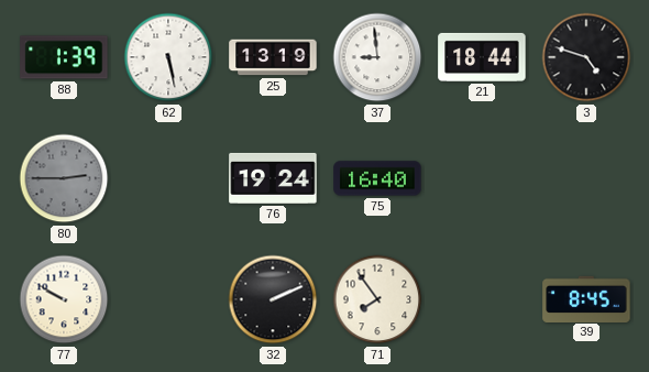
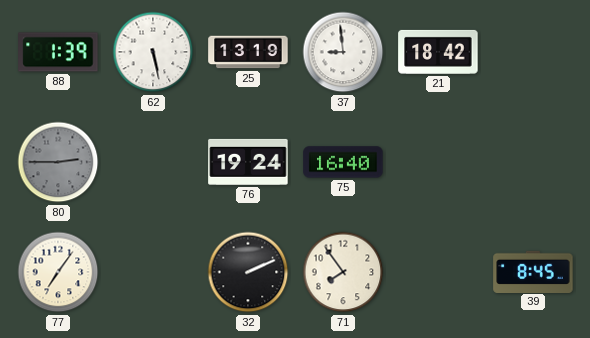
21: 18:44 -> 18:42
3: 4:48 -> none
77: 9:50 -> 7:06
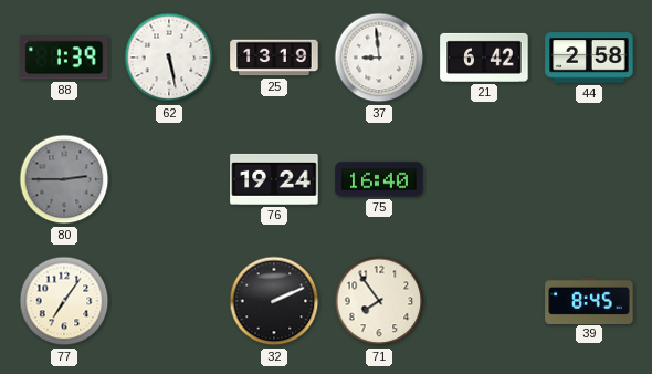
21: 18:42 -> 6:42
44: none -> 2:58
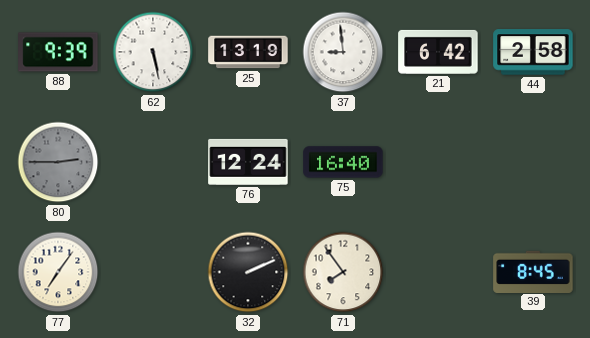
88: 1:39 -> 9:39
76: 19:24 -> 12:24
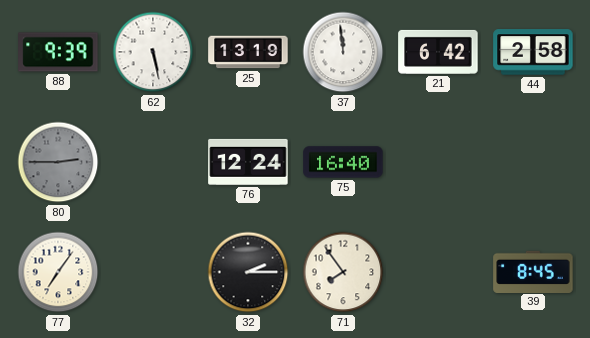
37: 8:59 -> 11:59
32: 2:11 -> 2:15
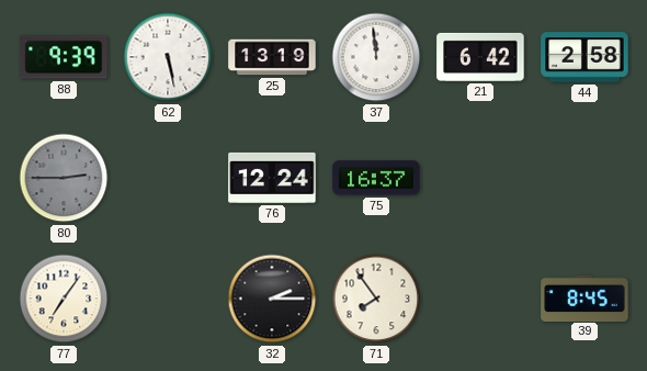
75: 16:40 -> 16:37
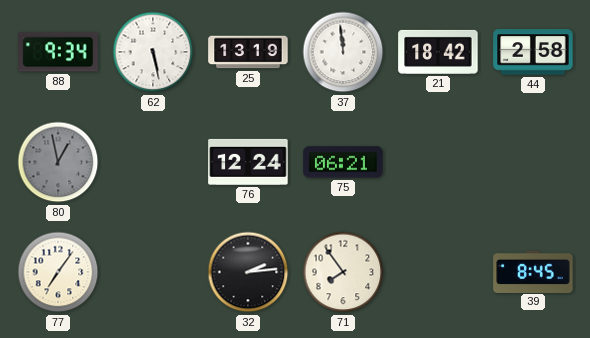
88: 9:39 -> 9:34
21: 6:42 -> 18:42
80: 2:45 -> 12:58
75: 16:37 -> 06:21
32: 2:15 -> 2:14
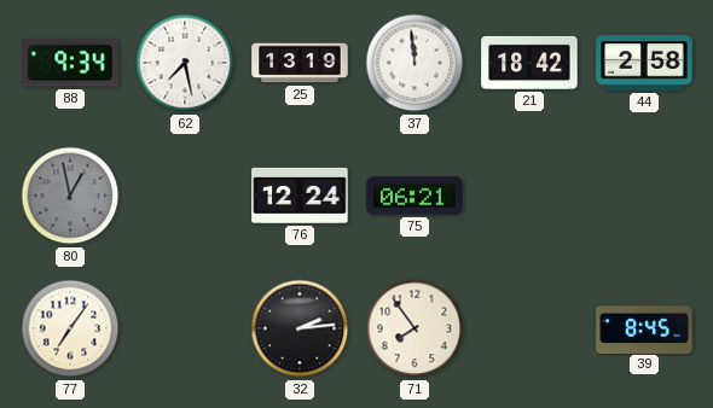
62: 5:28 -> 7:28
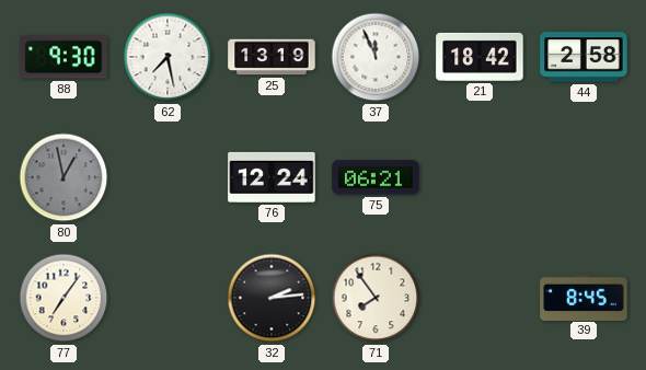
88: 9:34 -> 9:30
37: 11:59 -> 11:56
